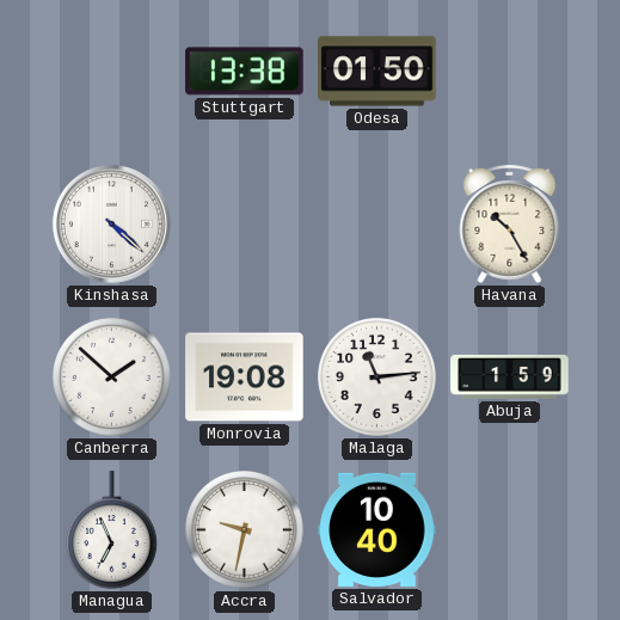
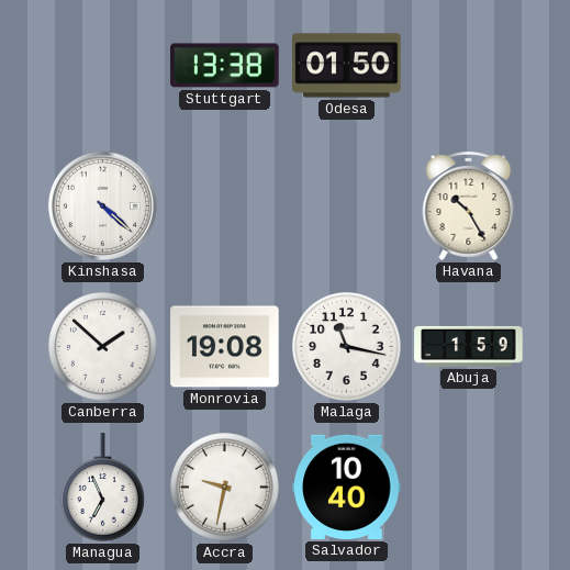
Malaga: 11:14 -> 11:17
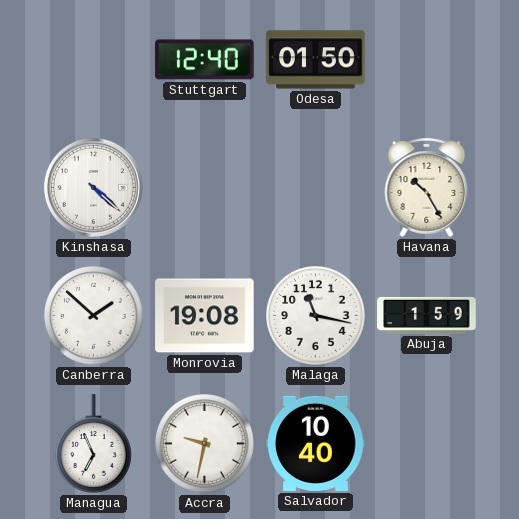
Stuttgart: 13:38 -> 12:40
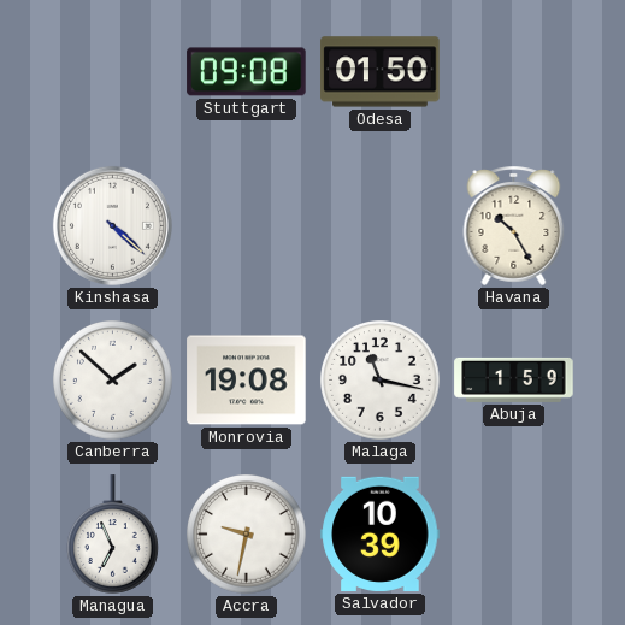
Stuttgart: 12:40 -> 09:08
Salvador: 10:40 -> 10:39
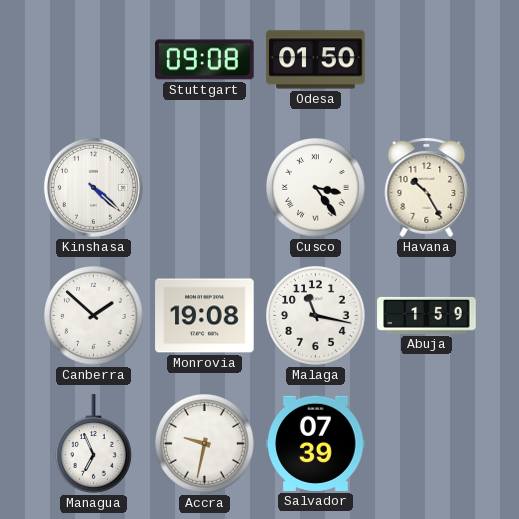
Cusco: none -> 3:24
Salvador: 10:39 -> 07:39
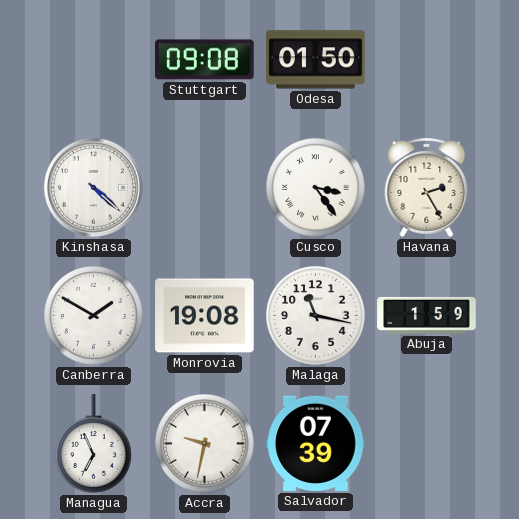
Havana: 10:25 -> 2:25
Canberra: 1:52 -> 1:50
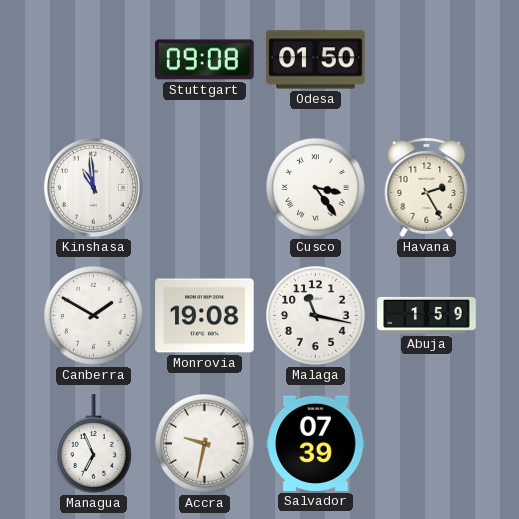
Kinshasa: 4:22 -> 10:59
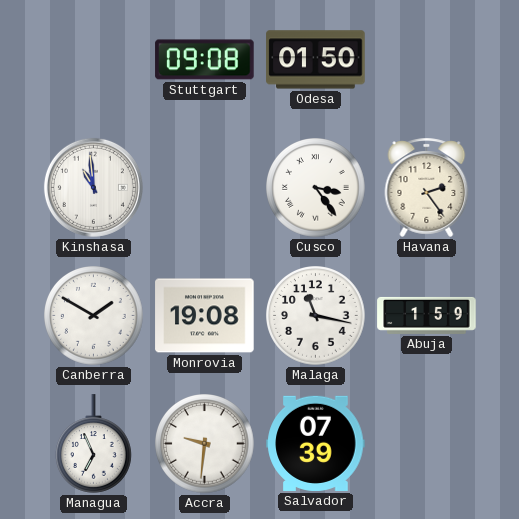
Havana: 2:25 -> 2:24
Accra: 9:32 -> 9:31
